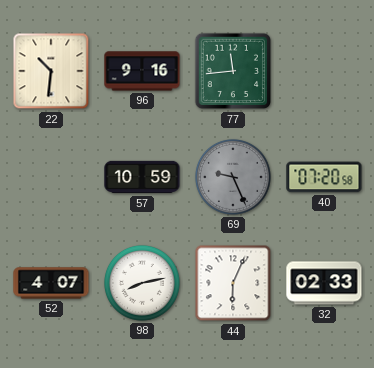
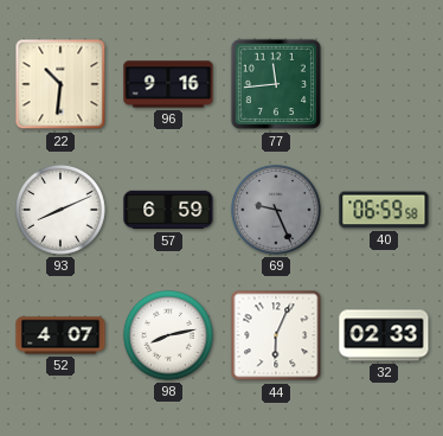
93: none -> 8:11
57: 10:59 -> 6:59
40: 07:20 -> 06:59
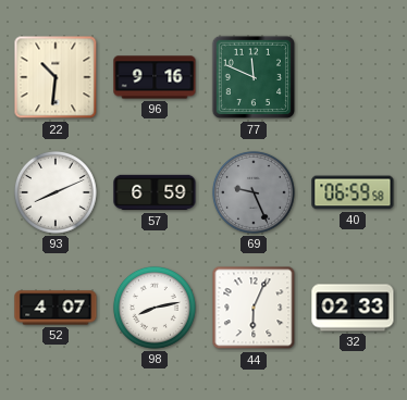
77: 11:44 -> 11:49
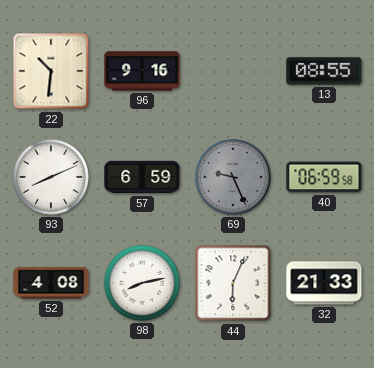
77: 11:49 -> none
13: none -> 08:55
52: 4:07 -> 4:08
32: 02:33 -> 21:33
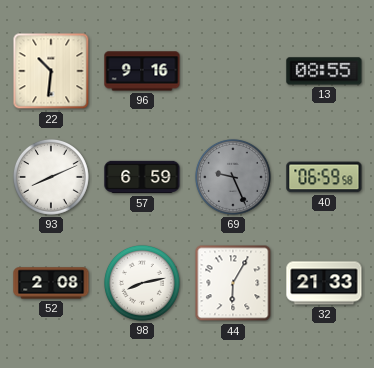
52: 4:08 -> 2:08
44: 6:04 -> 6:05
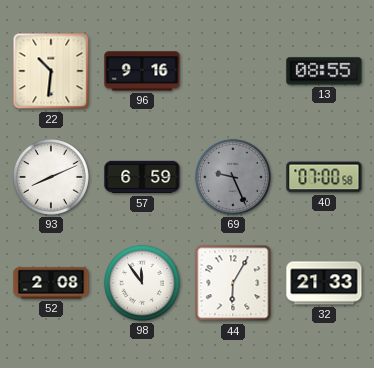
40: 06:59 -> 07:00
98: 8:13 -> 11:54
